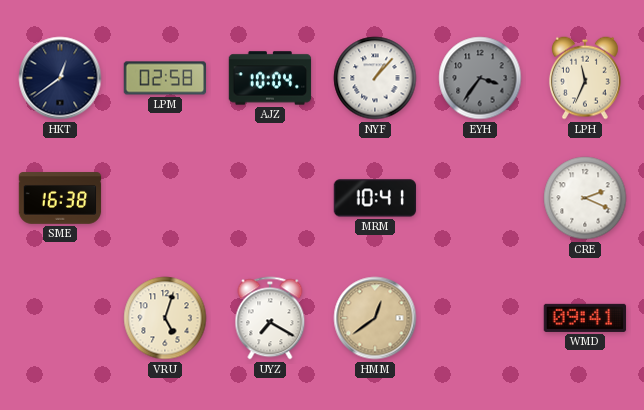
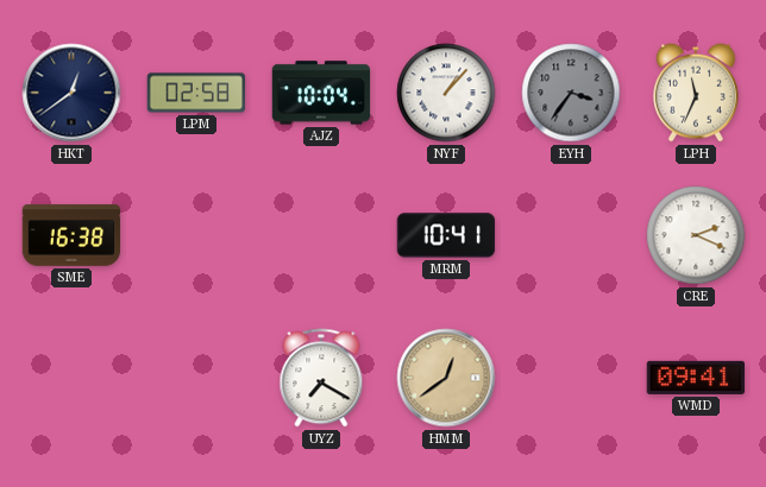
VRU: 5:03 -> none
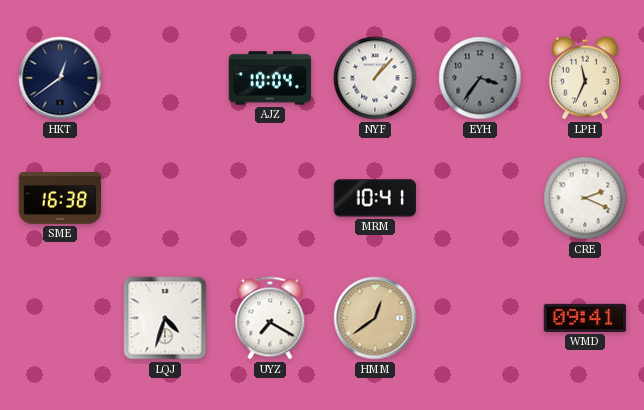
LPM: 02:58 -> none
LQJ: none -> 4:33
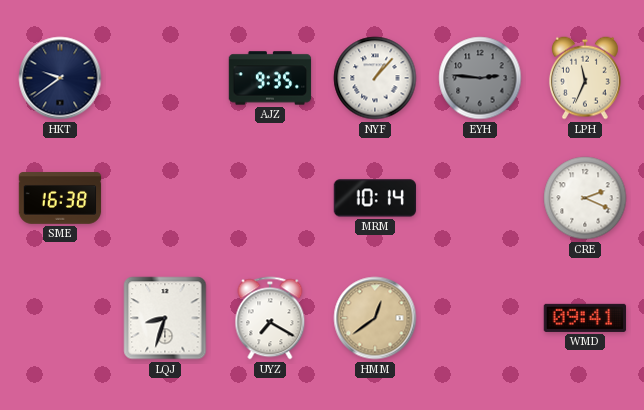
HKT: 12:39 -> 9:39
AJZ: 10:04 -> 9:35
EYH: 3:36 -> 2:46
MRM: 10:41 -> 10:14
LQJ: 4:33 -> 8:33
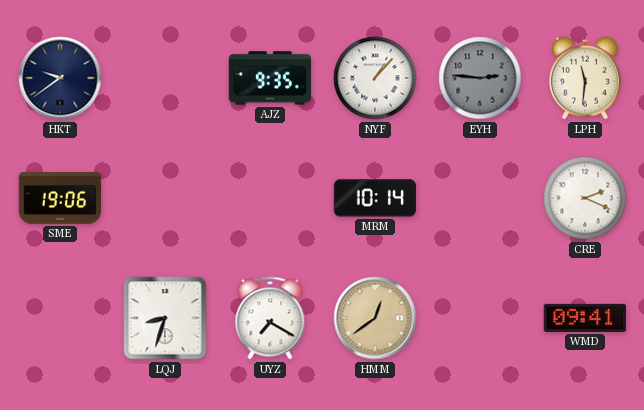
LPH: 11:34 -> 11:31
SME: 16:38 -> 19:06
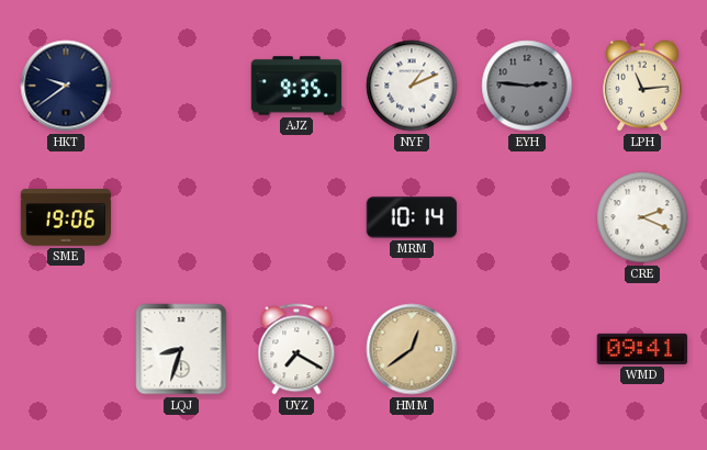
NYF: 1:07 -> 1:11
LPH: 11:31 -> 11:14
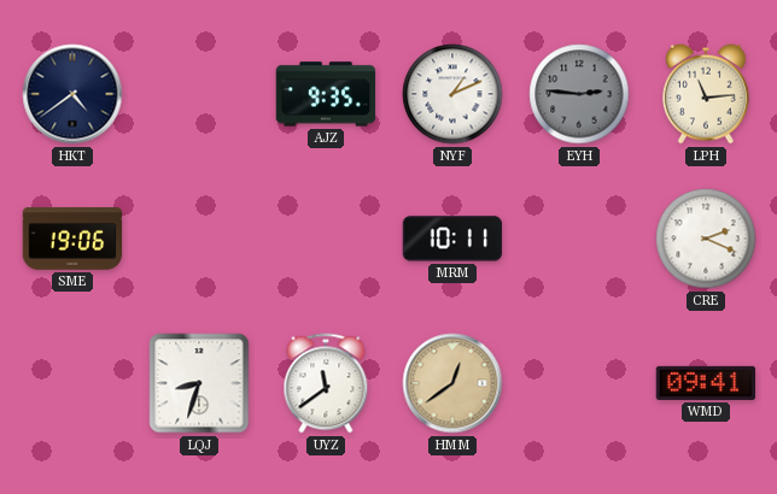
HKT: 9:39 -> 4:39
MRM: 10:14 -> 10:11
UYZ: 7:20 -> 11:39
